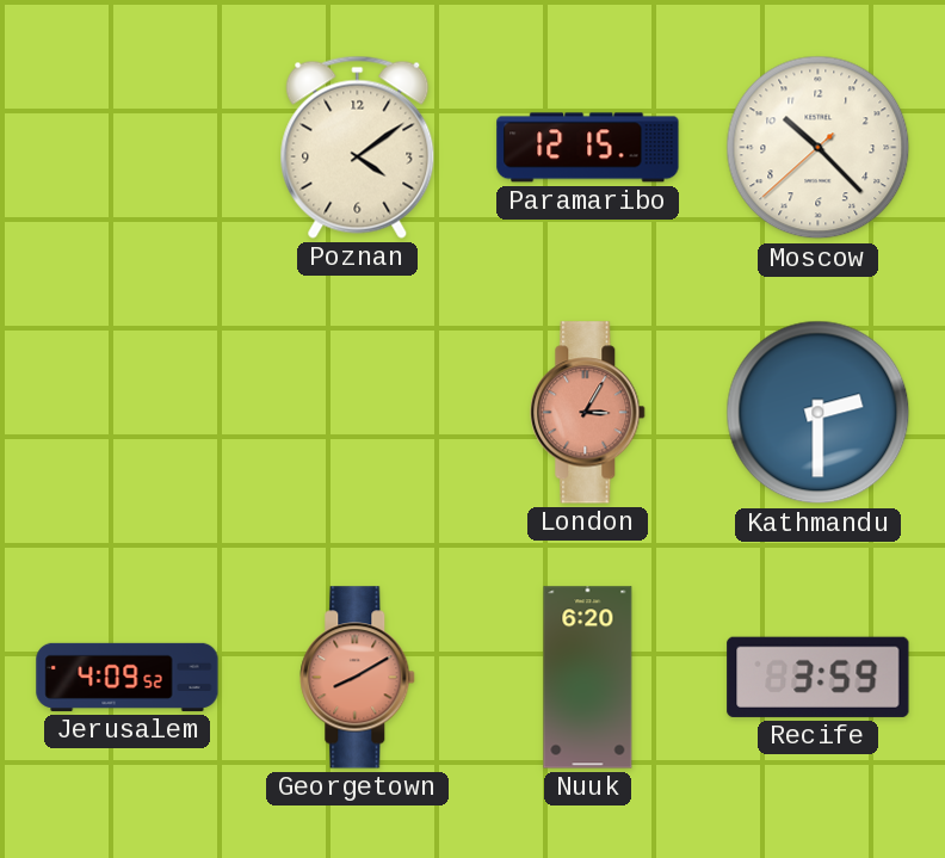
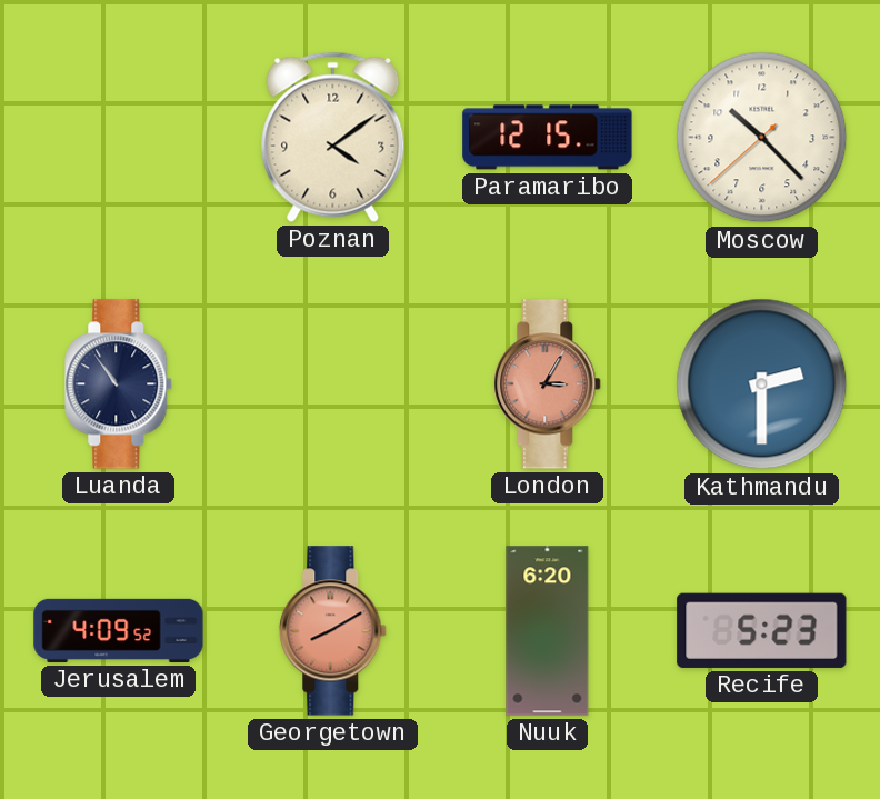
Luanda: none -> 10:54
Recife: 3:59 -> 5:23
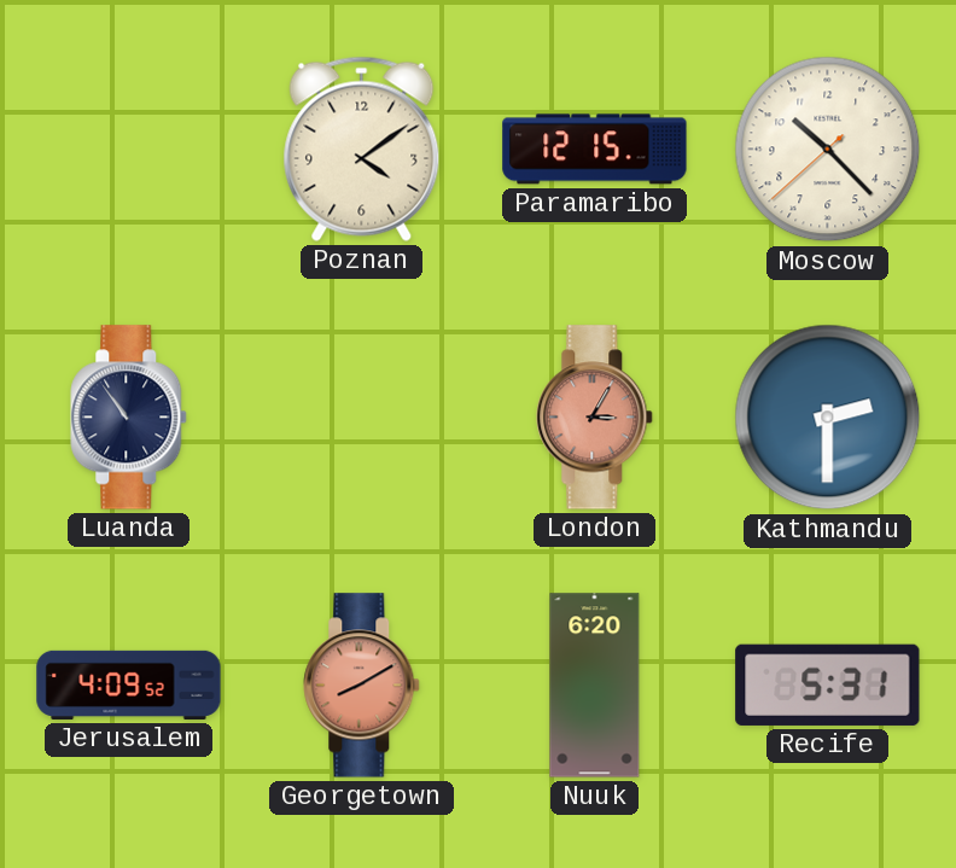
Recife: 5:23 -> 5:31
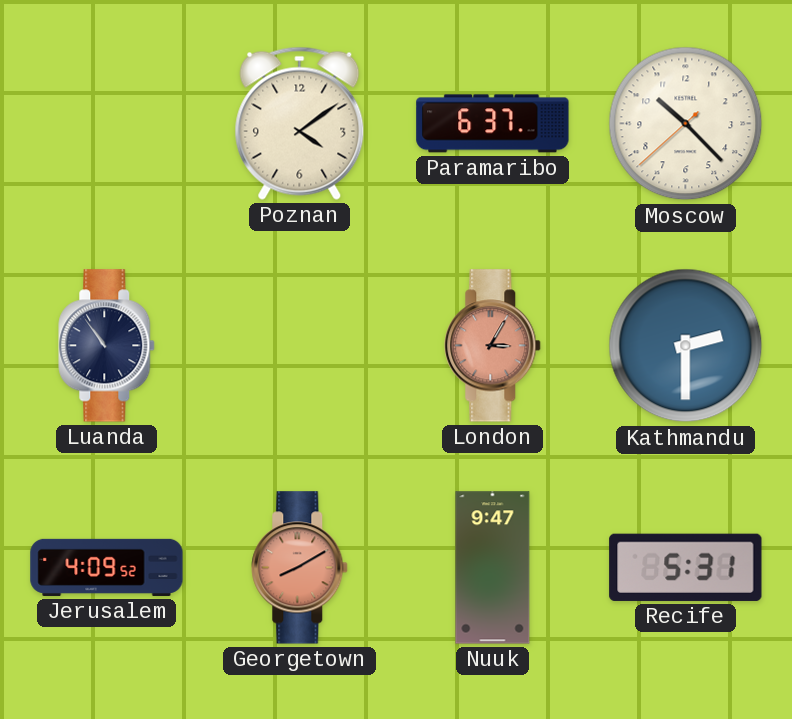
Paramaribo: 12:15 -> 6:37
Nuuk: 6:20 -> 9:47
